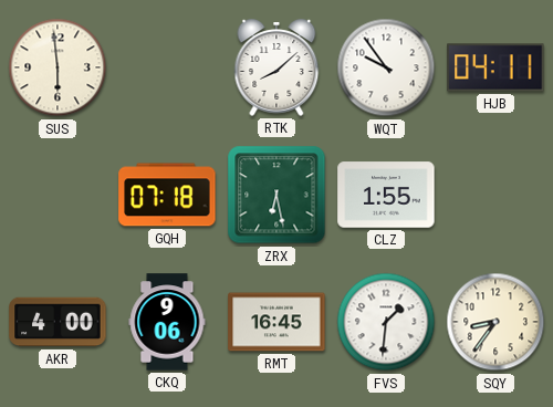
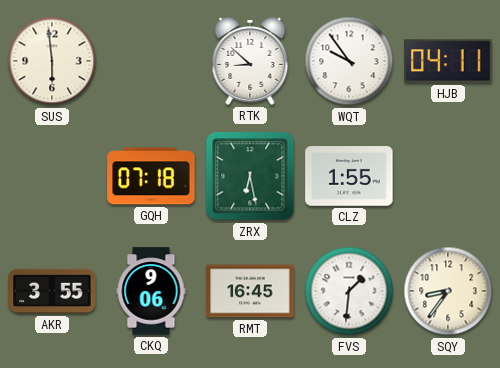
RTK: 8:08 -> 8:52
AKR: 4:00 -> 3:55
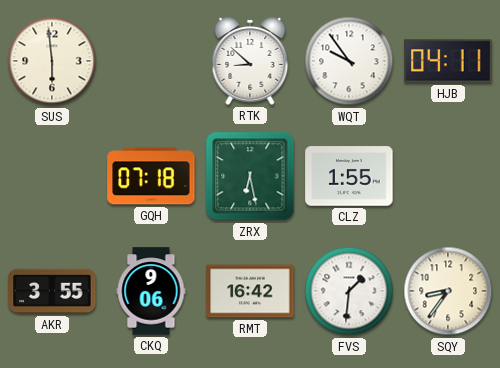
RMT: 16:45 -> 16:42
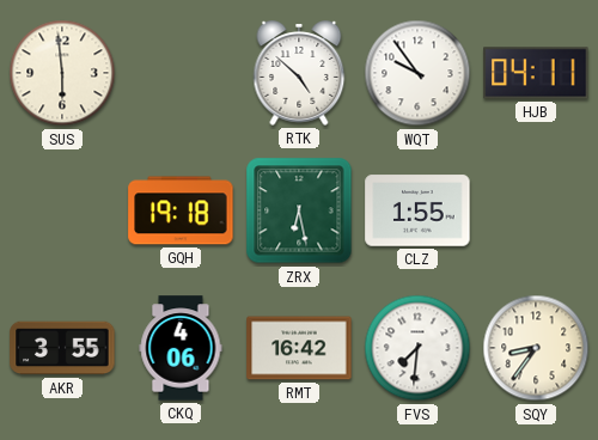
RTK: 8:52 -> 4:52
GQH: 07:18 -> 19:18
CKQ: 9:06 -> 4:06
FVS: 1:31 -> 7:31
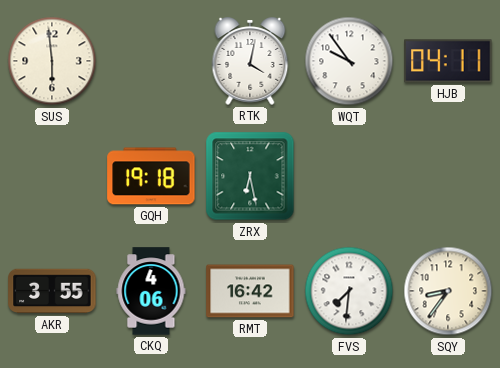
RTK: 4:52 -> 4:02
CLZ: 1:55 -> none
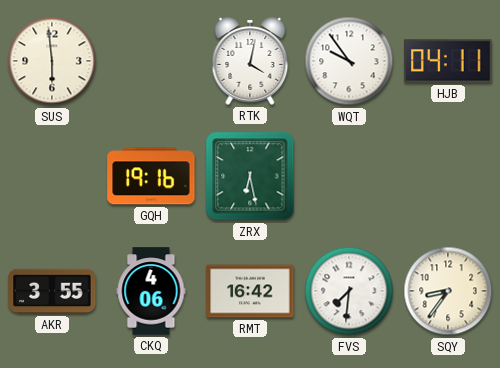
GQH: 19:18 -> 19:16
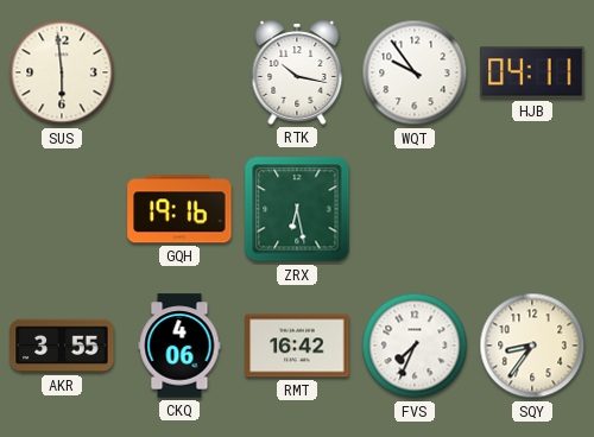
RTK: 4:02 -> 10:17
FVS: 7:31 -> 7:34
